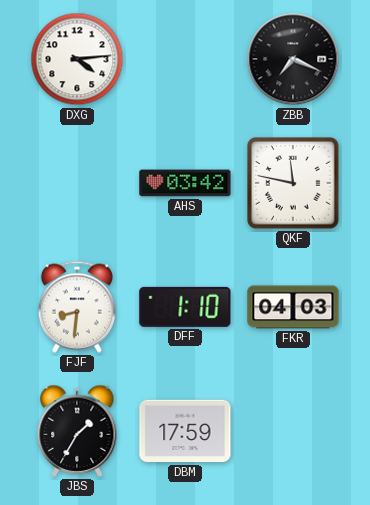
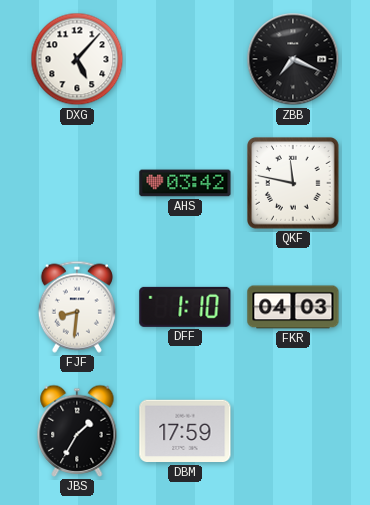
DXG: 4:14 -> 5:07
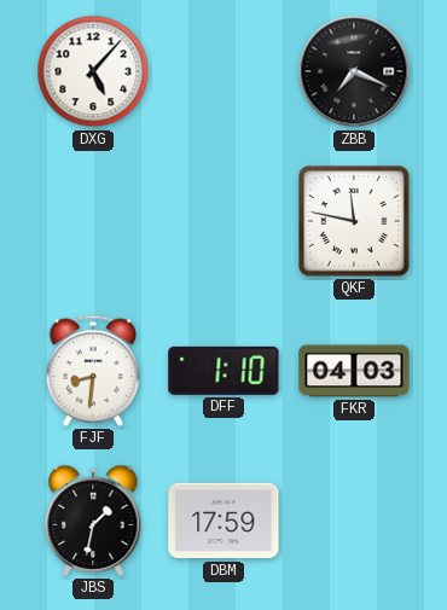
AHS: 03:42 -> none
JBS: 1:35 -> 1:32
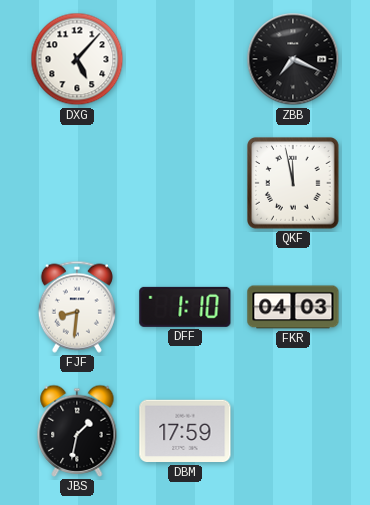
QKF: 11:47 -> 11:58
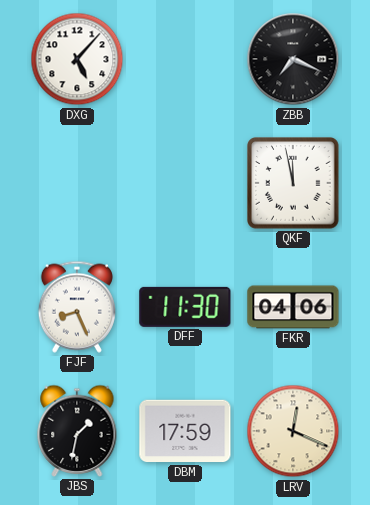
FJF: 8:31 -> 8:26
DFF: 1:10 -> 11:30
FKR: 04:03 -> 04:06
LRV: none -> 12:19
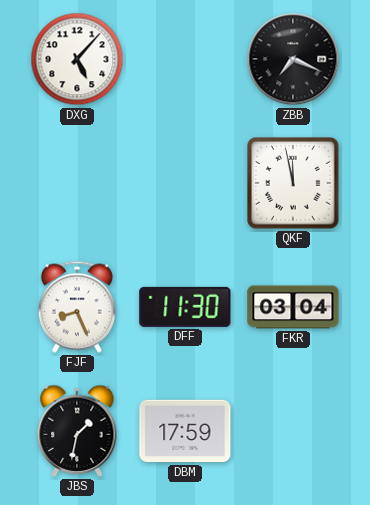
FKR: 04:06 -> 03:04
LRV: 12:19 -> none
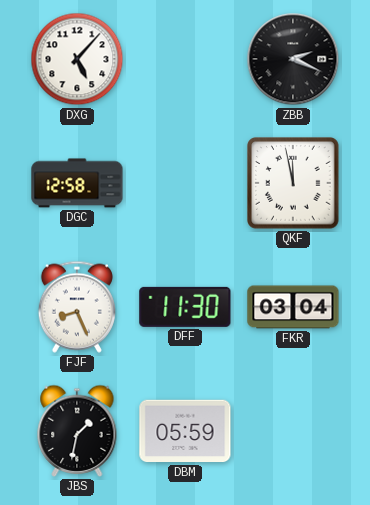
ZBB: 7:19 -> 2:19
DGC: none -> 12:58
DBM: 17:59 -> 05:59
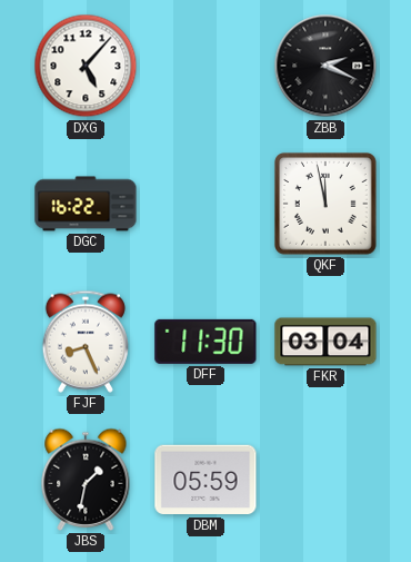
DGC: 12:58 -> 16:22
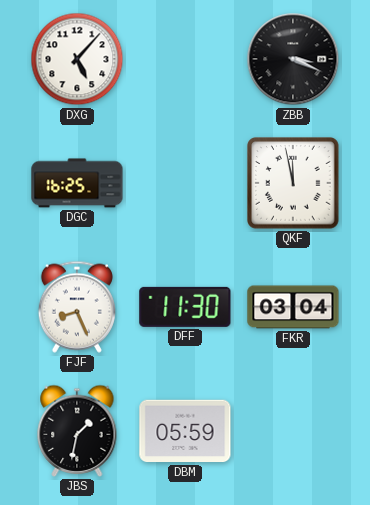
ZBB: 2:19 -> 3:19
DGC: 16:22 -> 16:25
